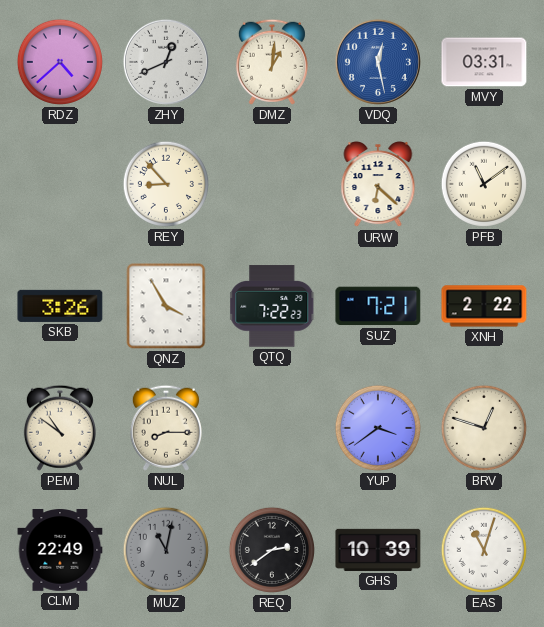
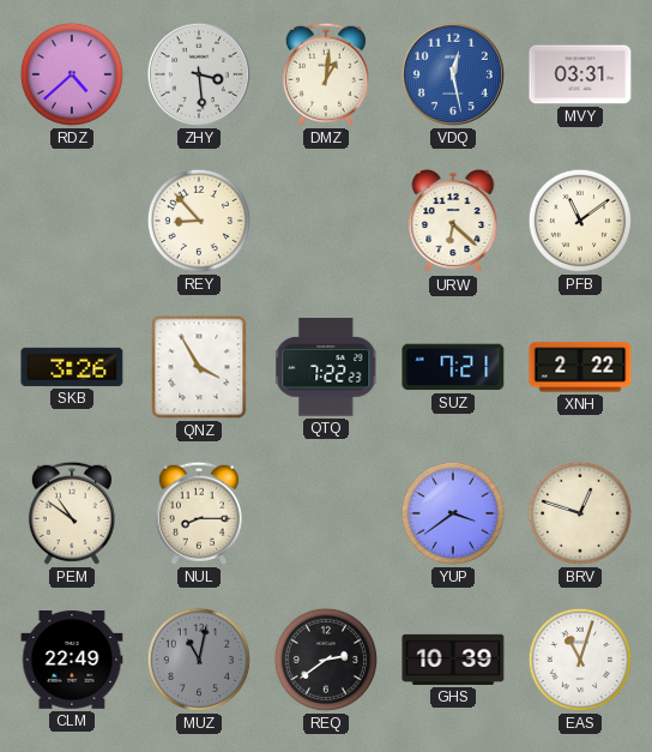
ZHY: 12:41 -> 3:29
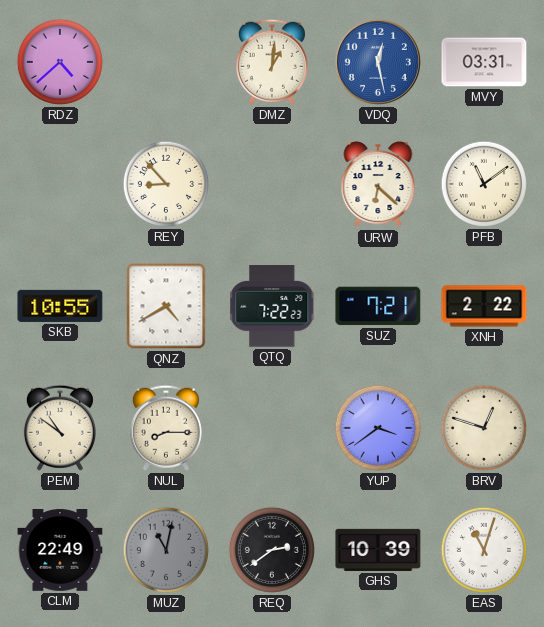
ZHY: 3:29 -> none
SKB: 3:26 -> 10:55
QNZ: 3:55 -> 4:40
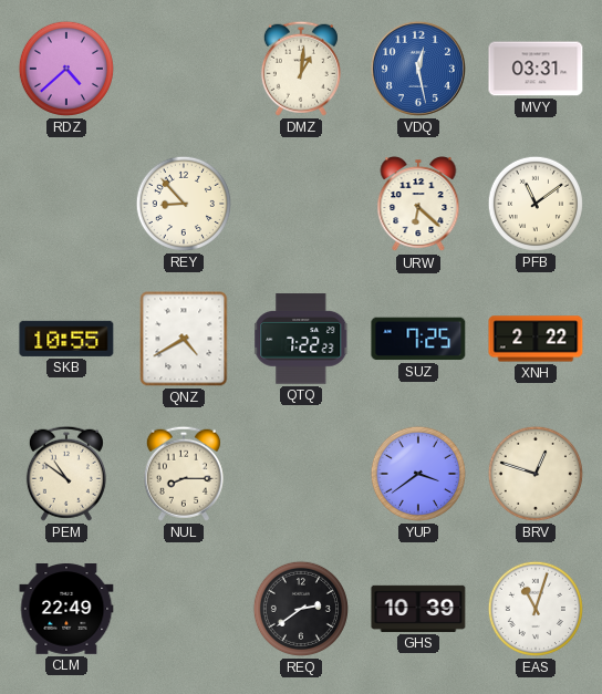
SUZ: 7:21 -> 7:25
MUZ: 11:02 -> none
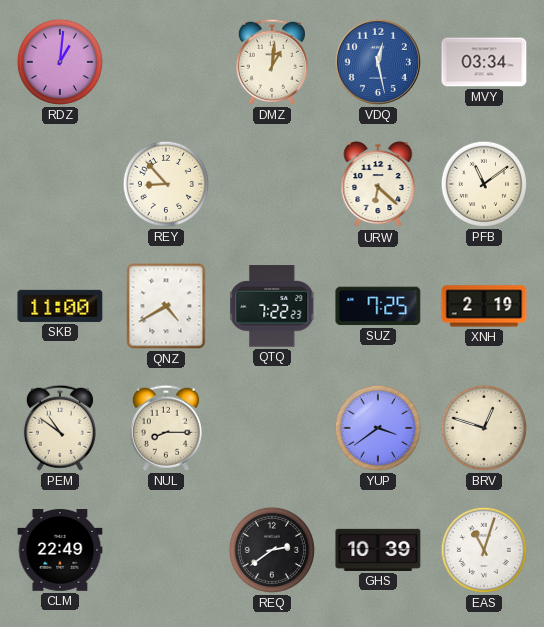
RDZ: 4:38 -> 1:01
MVY: 03:31 -> 03:34
SKB: 10:55 -> 11:00
XNH: 2:22 -> 2:19
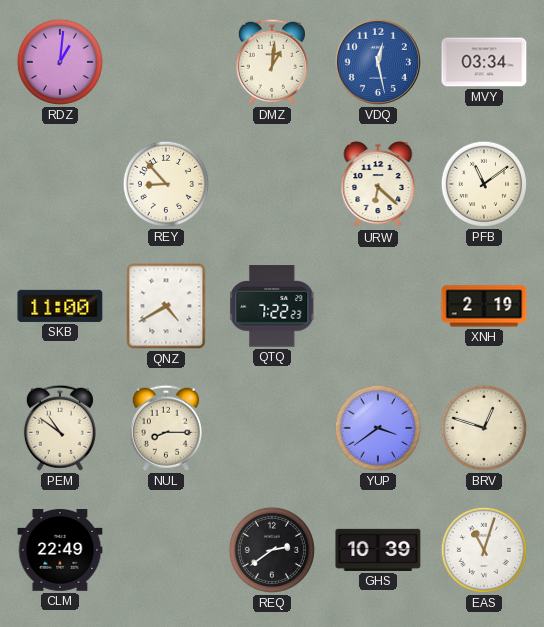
SUZ: 7:25 -> none
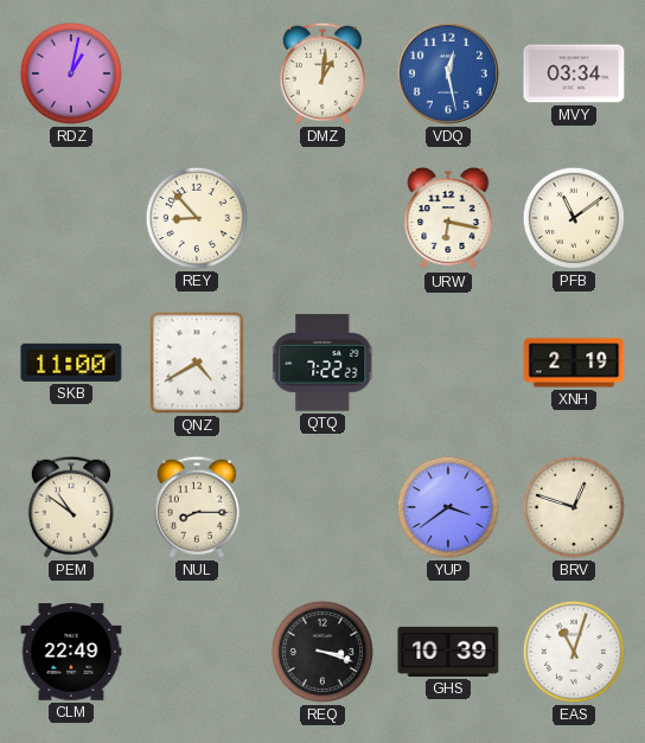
RDZ: 1:01 -> 1:02
URW: 6:22 -> 6:17
REQ: 2:39 -> 3:18
